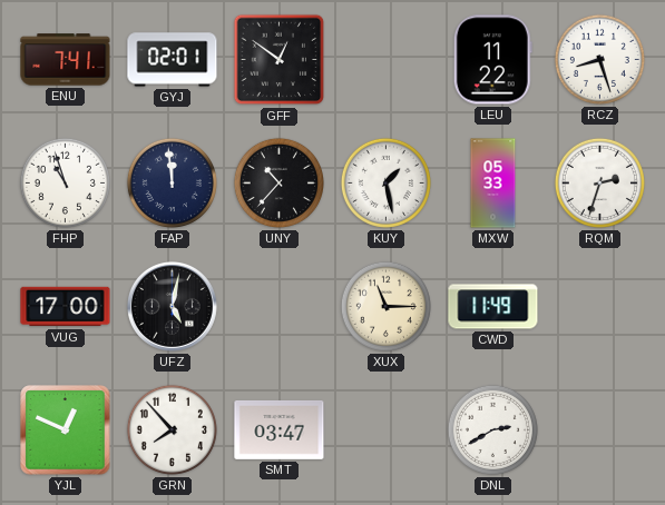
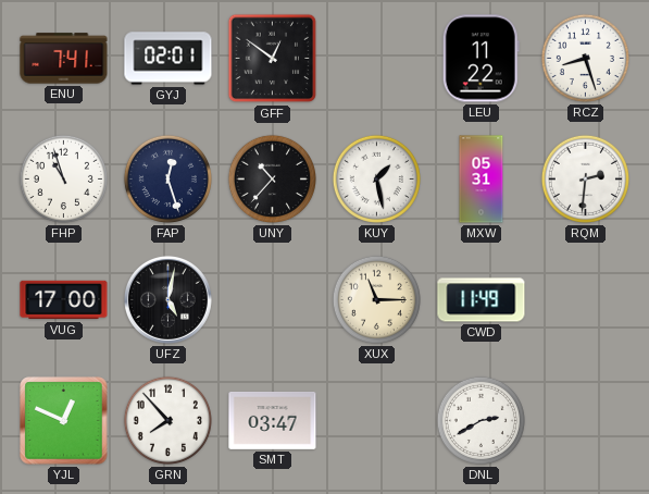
FAP: 11:59 -> 12:27
MXW: 05:33 -> 05:31
RQM: 2:33 -> 2:31
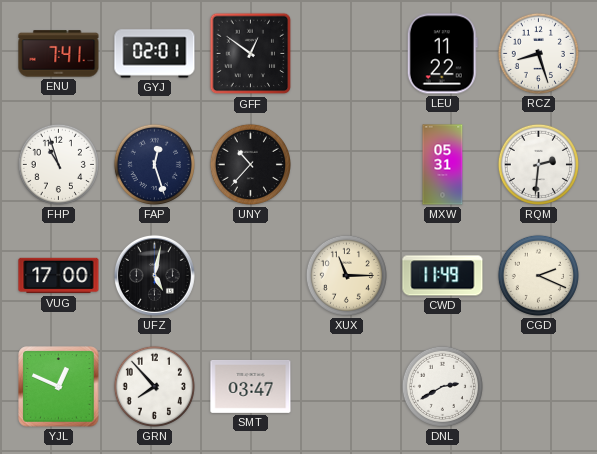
KUY: 1:28 -> none
CGD: none -> 2:19
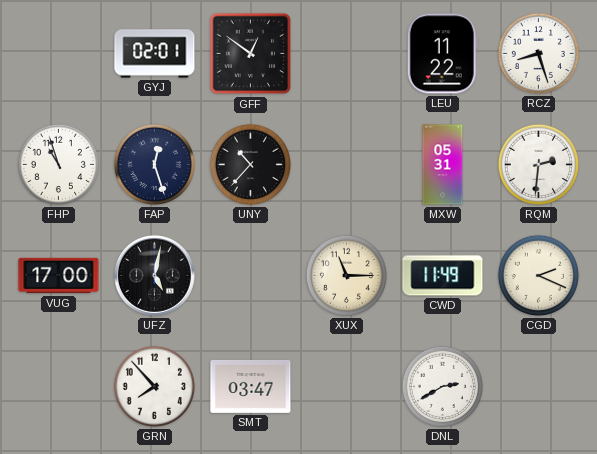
ENU: 7:41 -> none
YJL: 12:49 -> none
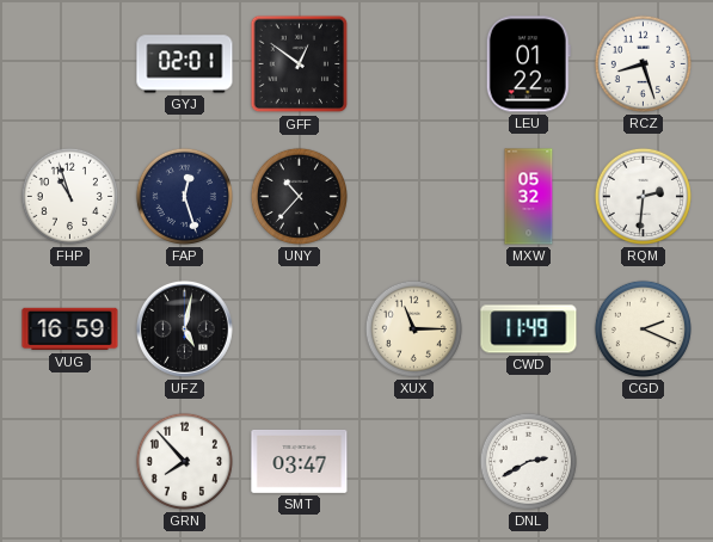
LEU: 11:22 -> 01:22
MXW: 05:31 -> 05:32
VUG: 17:00 -> 16:59
